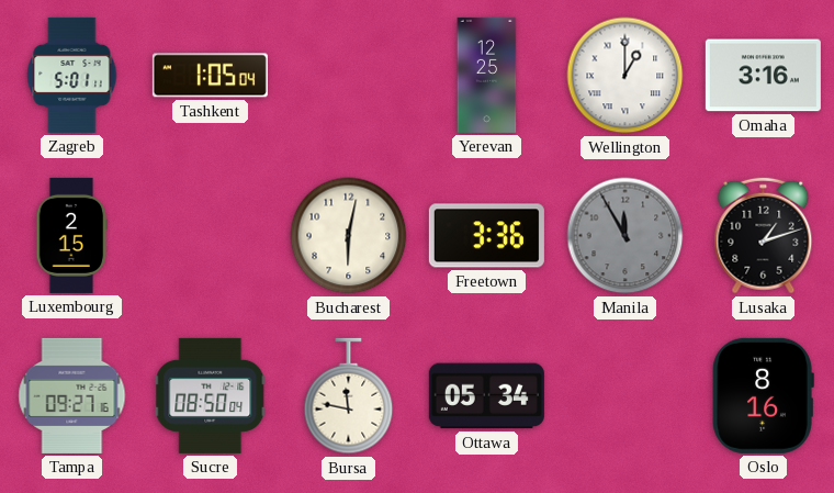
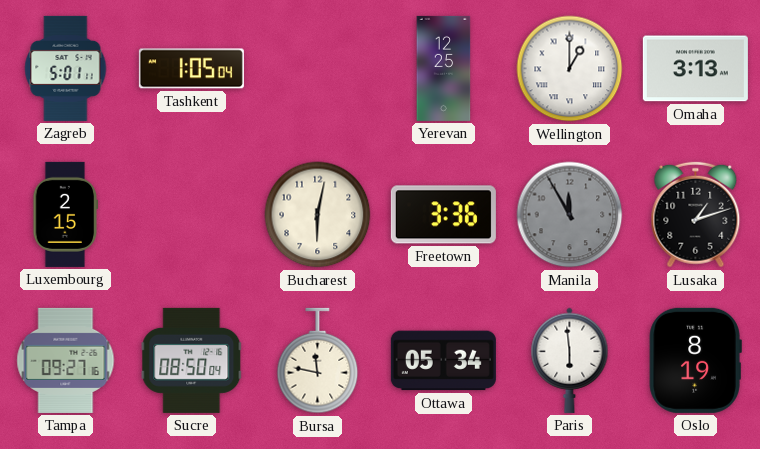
Omaha: 3:16 -> 3:13
Paris: none -> 5:59
Oslo: 8:16 -> 8:19
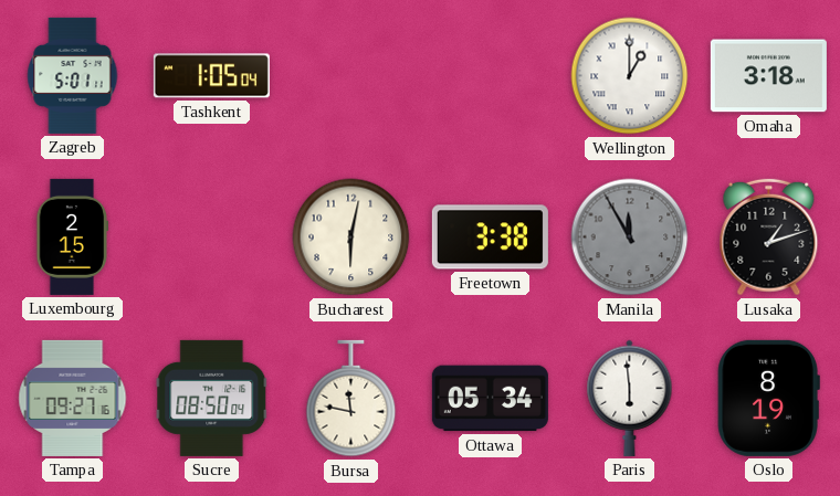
Yerevan: 12:25 -> none
Omaha: 3:13 -> 3:18
Freetown: 3:36 -> 3:38
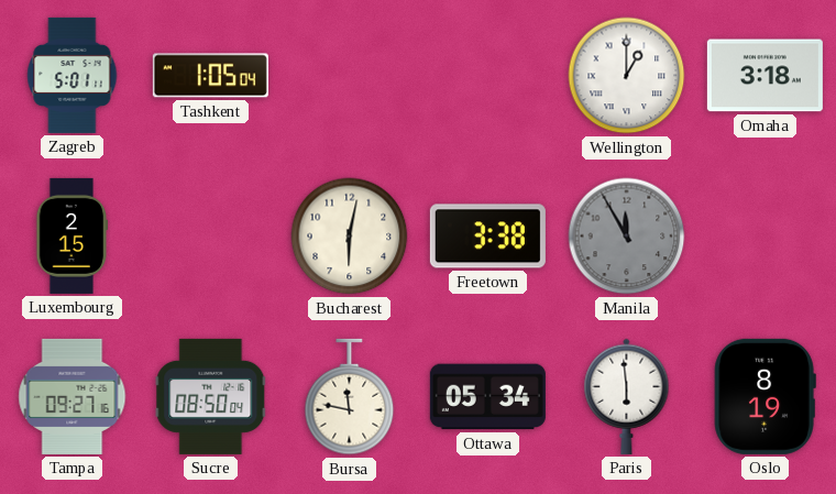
Lusaka: 1:12 -> none
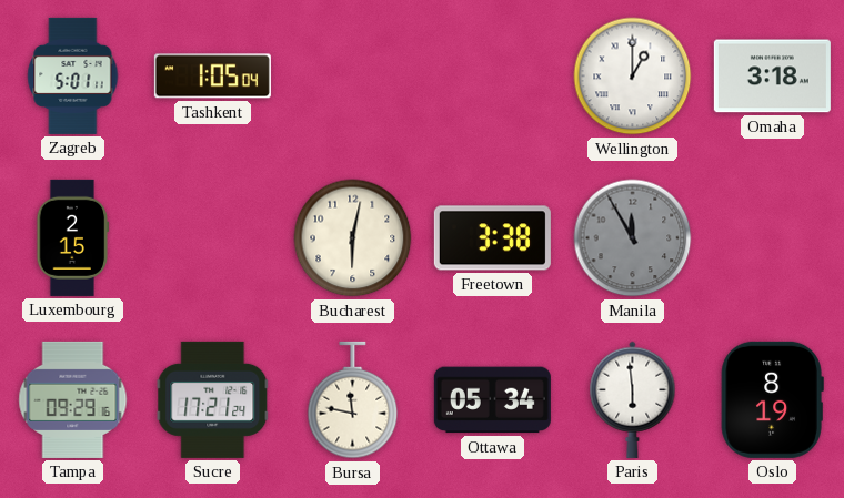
Tampa: 09:27 -> 09:29
Sucre: 08:50 -> 17:21
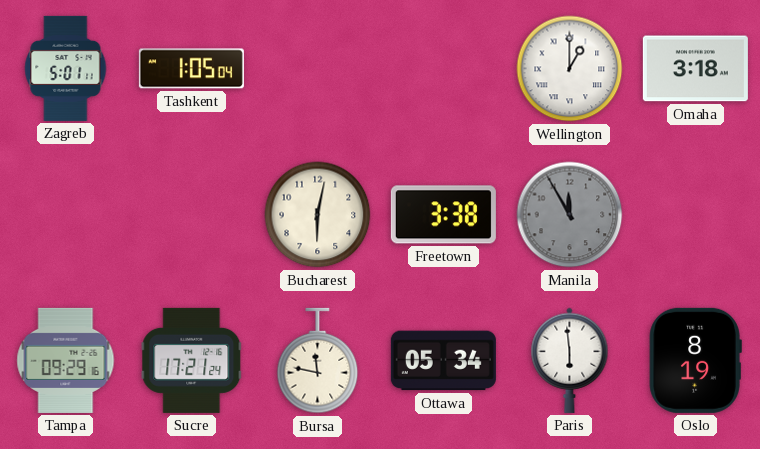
Luxembourg: 2:15 -> none
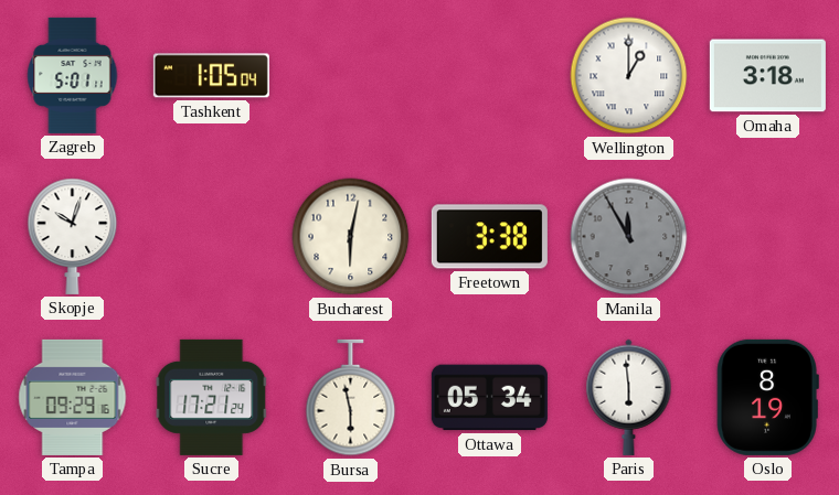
Skopje: none -> 10:03
Bursa: 11:47 -> 5:58
